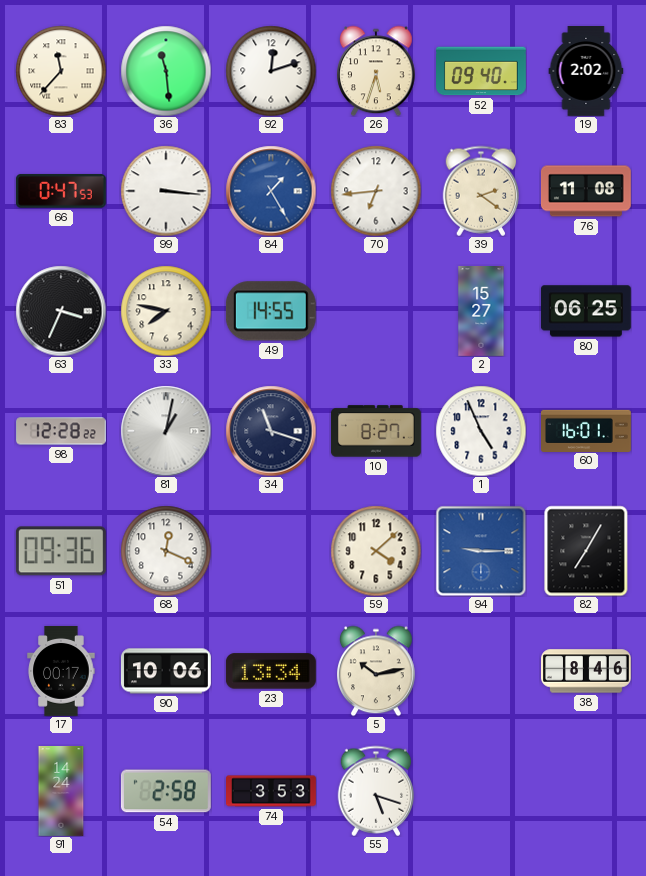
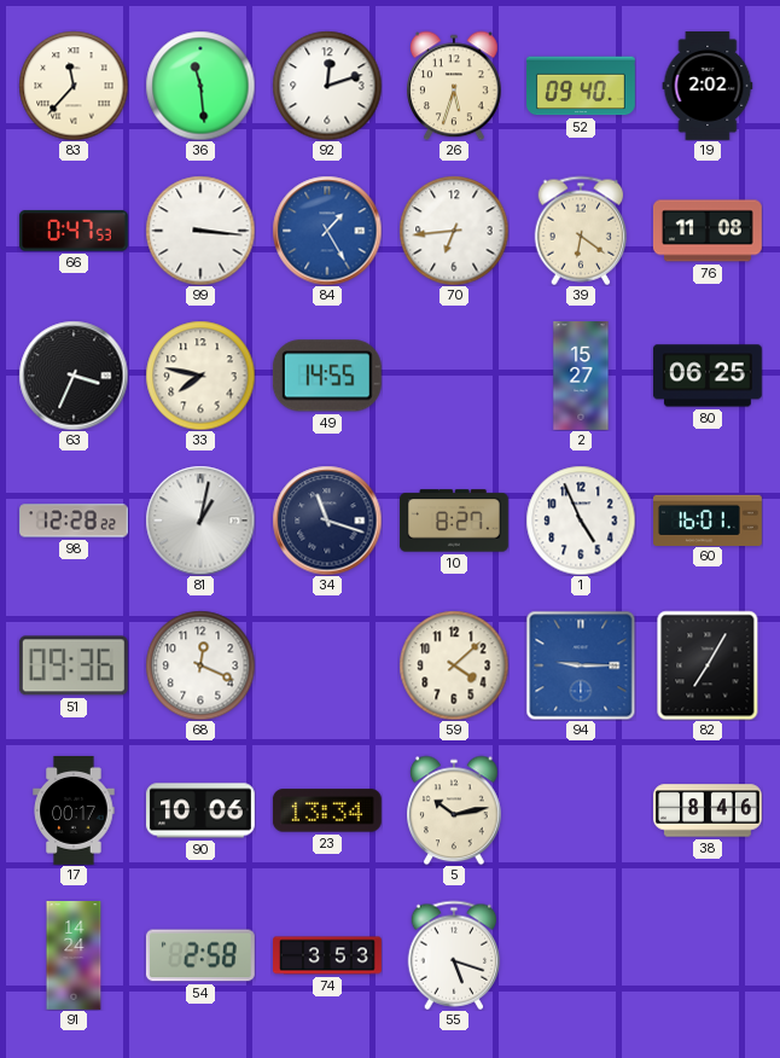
39: 2:21 -> 6:21
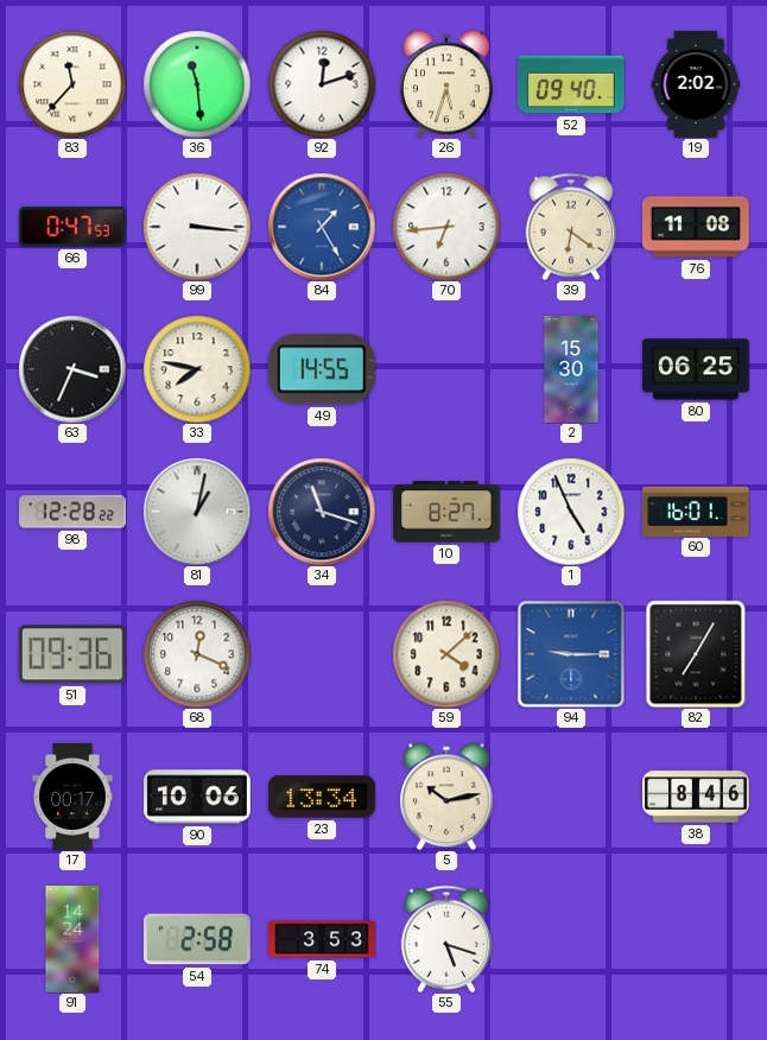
2: 15:27 -> 15:30
